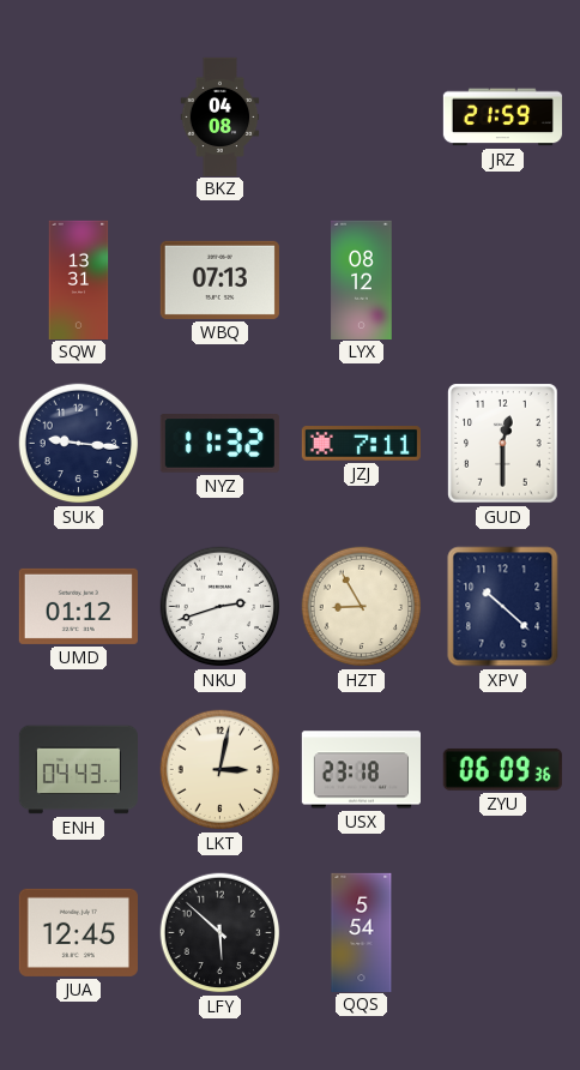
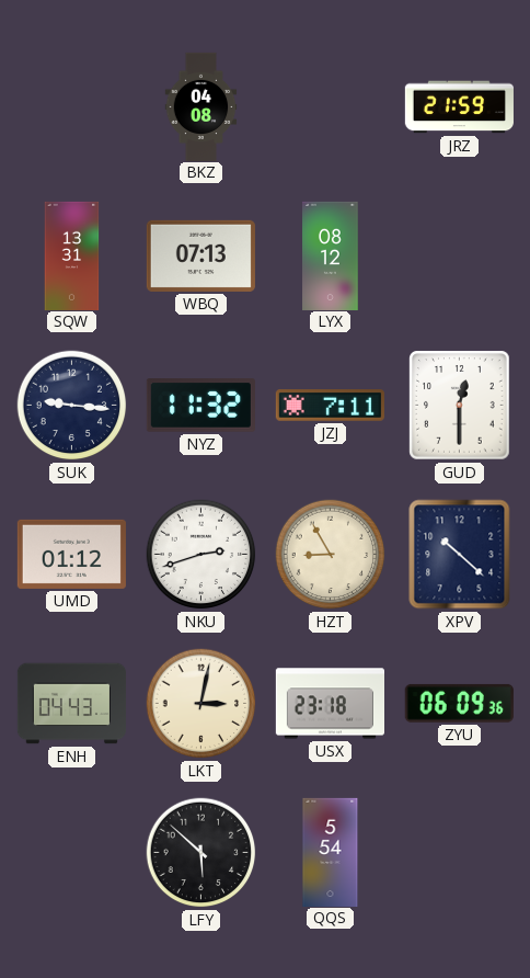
JUA: 12:45 -> none
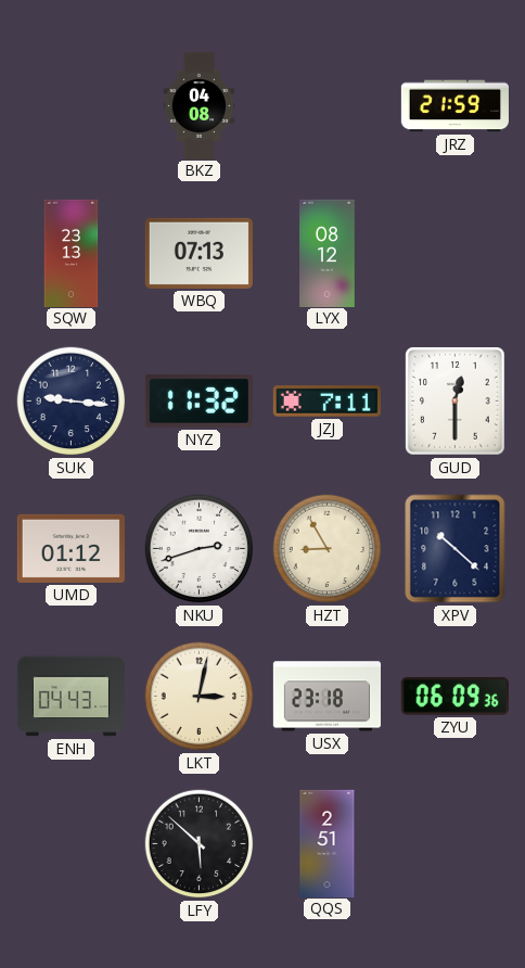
SQW: 13:31 -> 23:13
QQS: 5:54 -> 2:51
